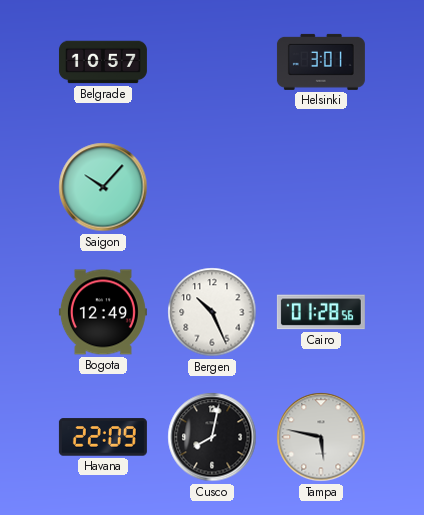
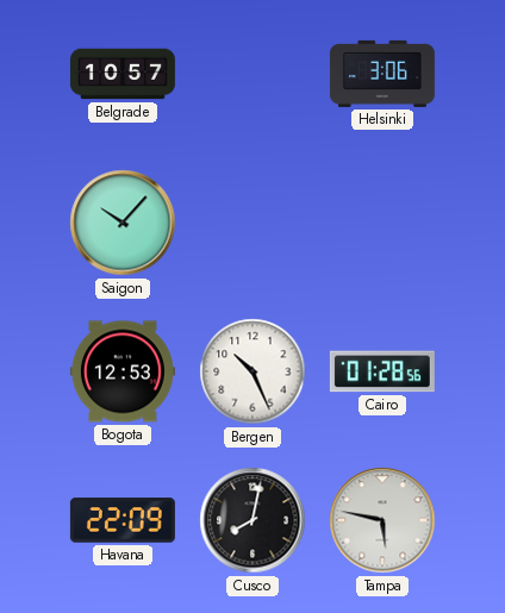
Helsinki: 3:01 -> 3:06
Bogota: 12:49 -> 12:53
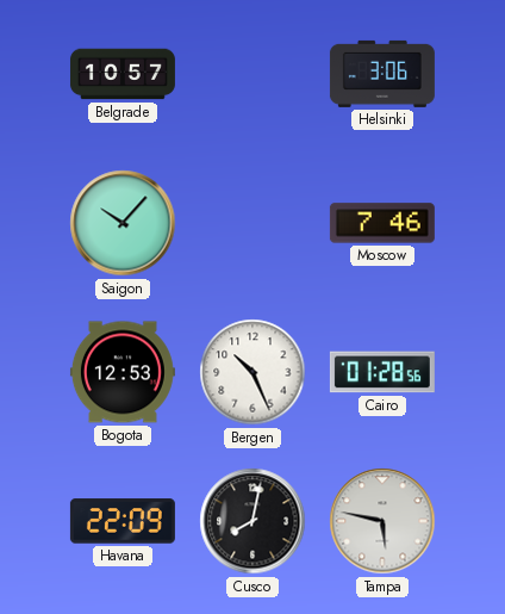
Moscow: none -> 7:46
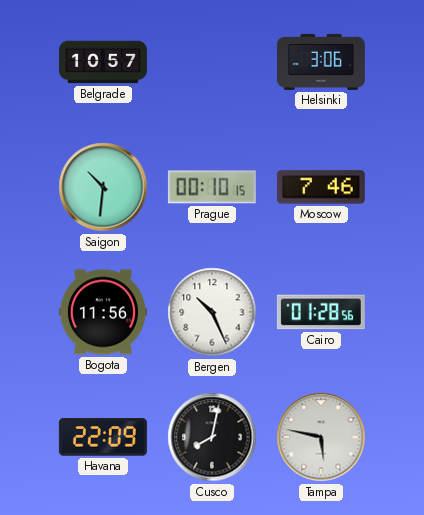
Saigon: 10:07 -> 10:31
Prague: none -> 00:10
Bogota: 12:53 -> 11:56
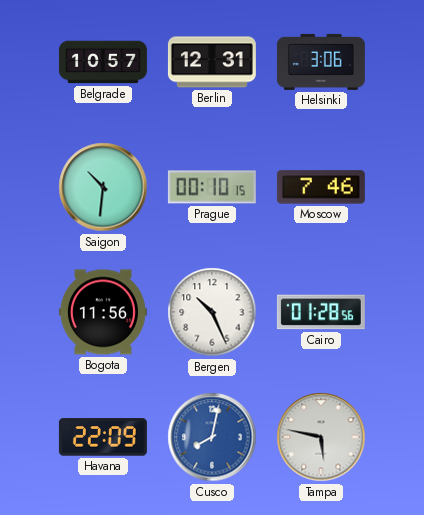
Berlin: none -> 12:31
Cusco dial: black -> blue
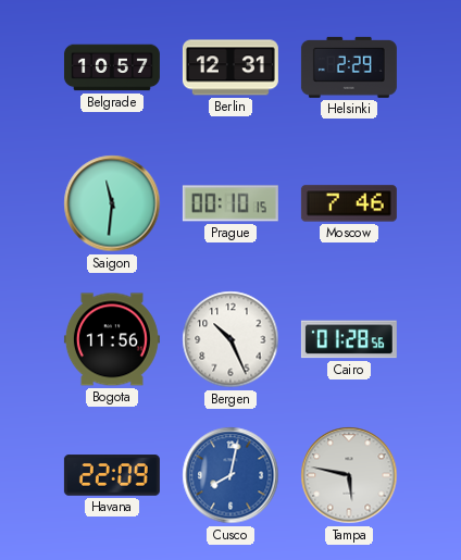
Helsinki: 3:06 -> 2:29
Saigon: 10:31 -> 11:31
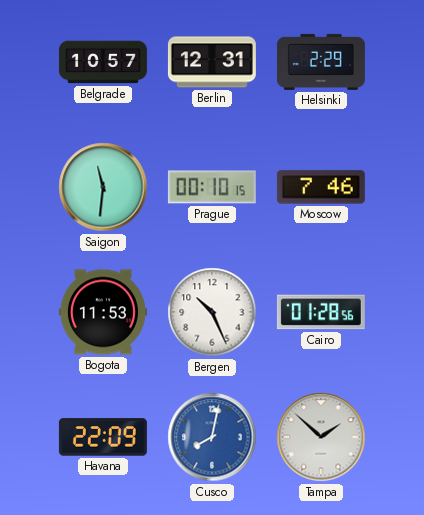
Bogota: 11:56 -> 11:53
Tampa: 5:47 -> 1:52
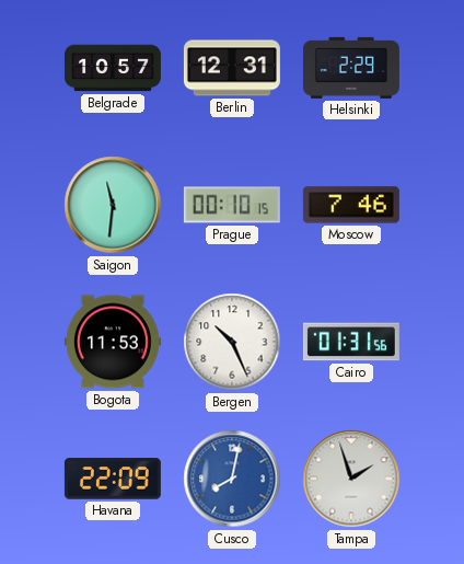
Cairo: 01:28 -> 01:31
Tampa: 1:52 -> 1:57
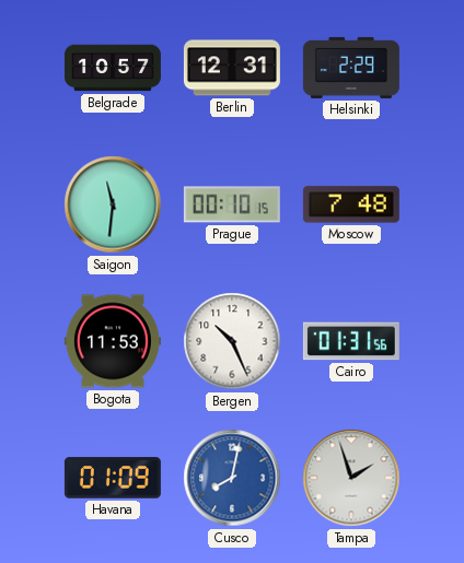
Moscow: 7:46 -> 7:48
Havana: 22:09 -> 01:09
